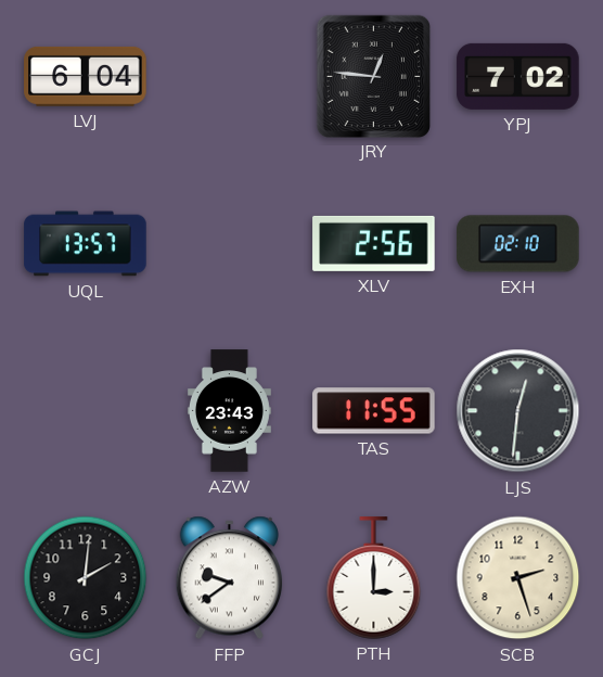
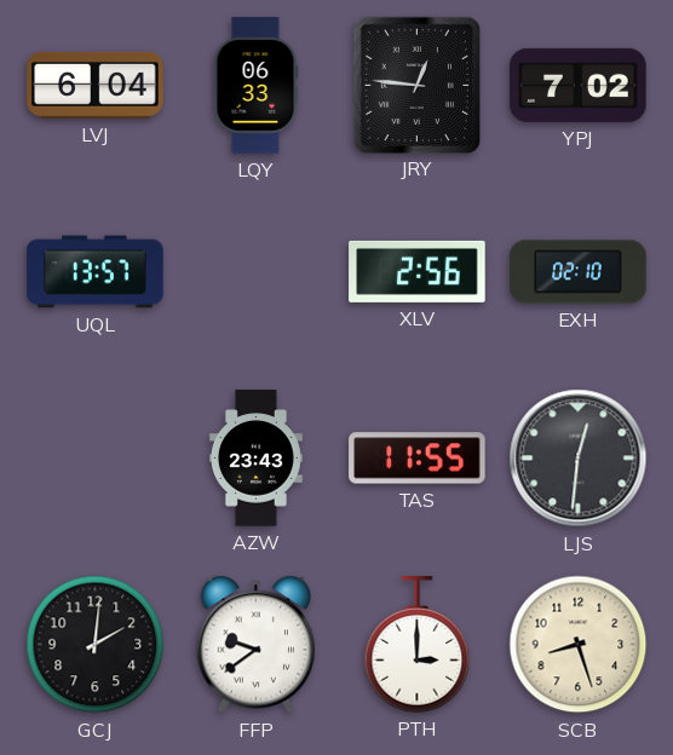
LQY: none -> 06:33
SCB: 2:27 -> 8:27
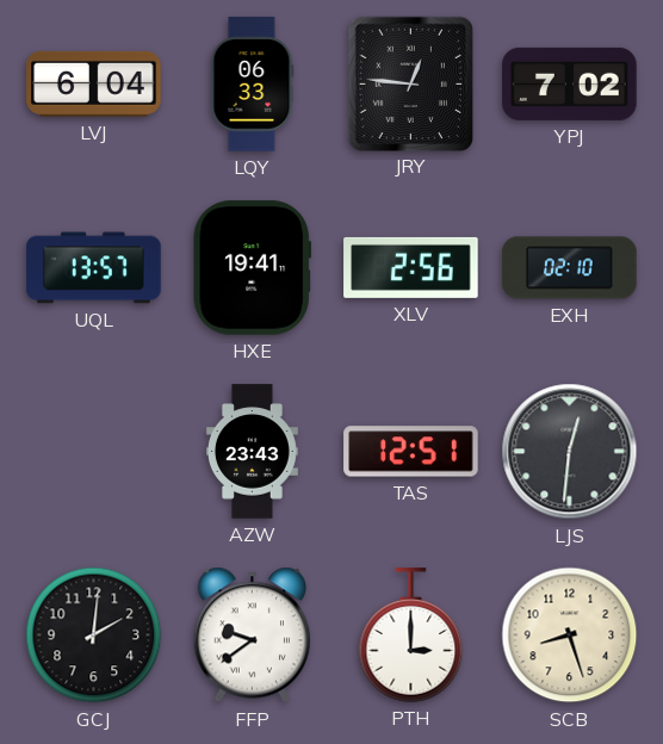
HXE: none -> 19:41
TAS: 11:55 -> 12:51
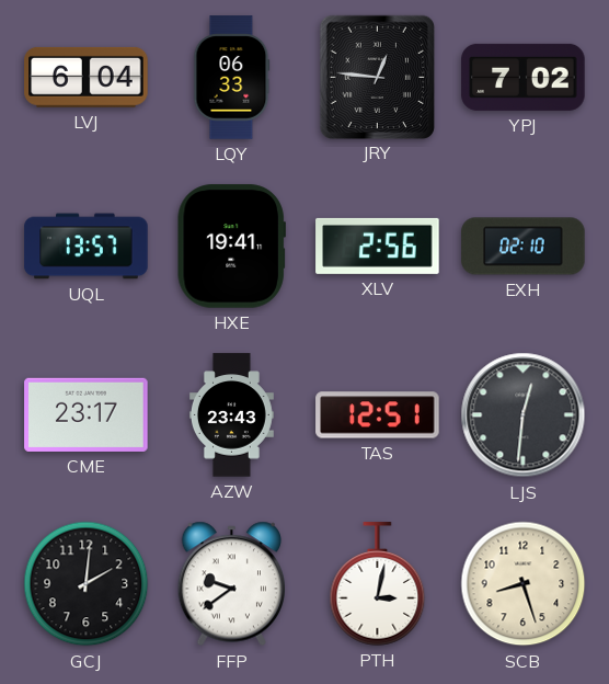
CME: none -> 23:17
PTH: 3:00 -> 3:02
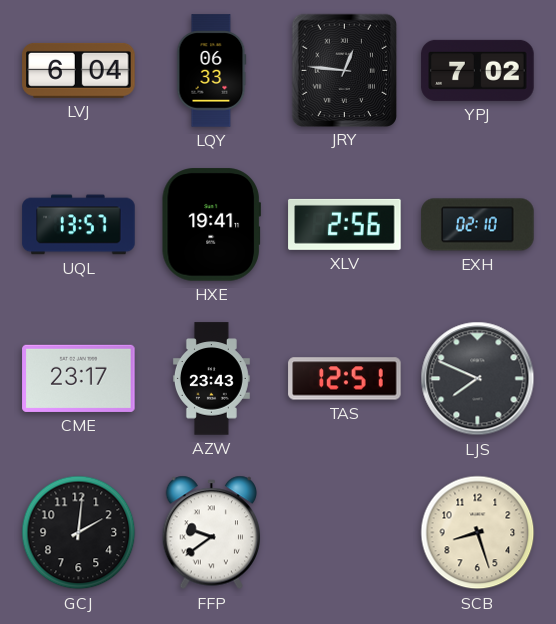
LJS: 12:31 -> 7:49
PTH: 3:02 -> none
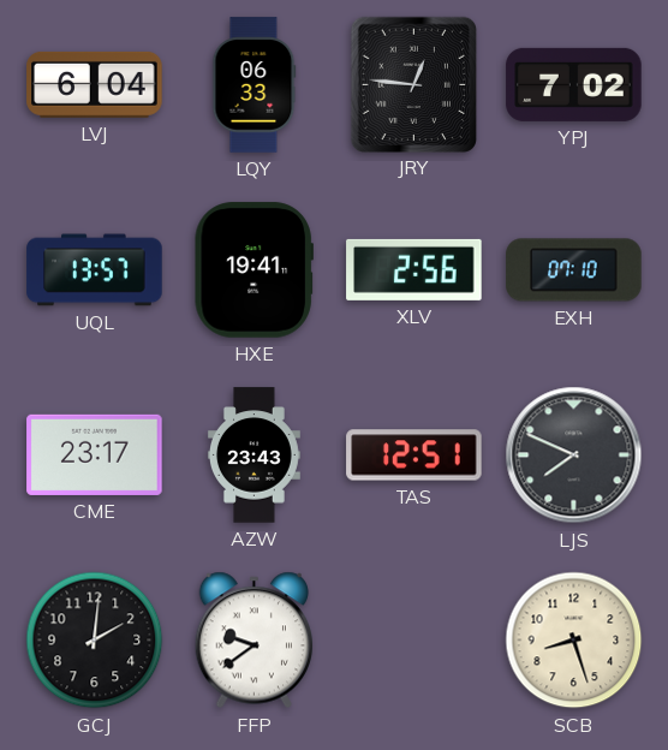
EXH: 02:10 -> 07:10
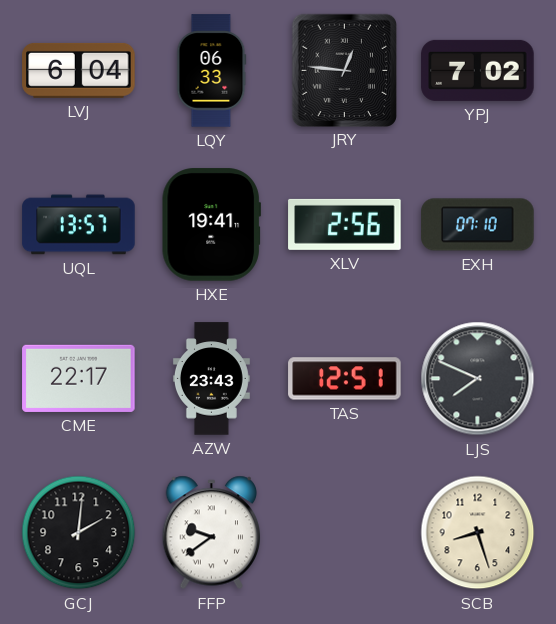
CME: 23:17 -> 22:17
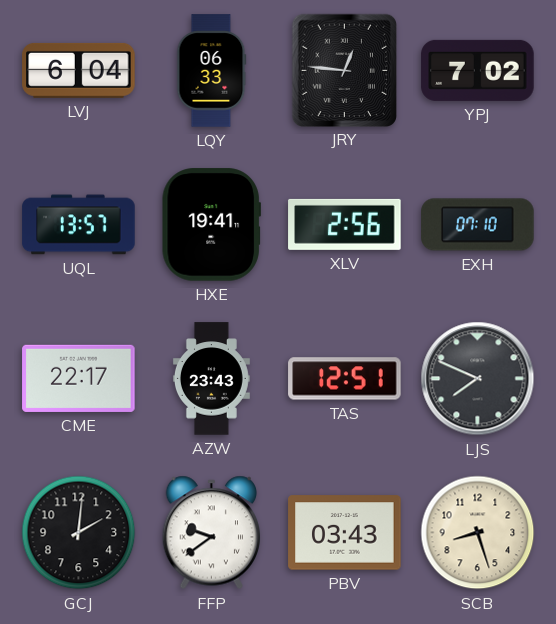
PBV: none -> 03:43
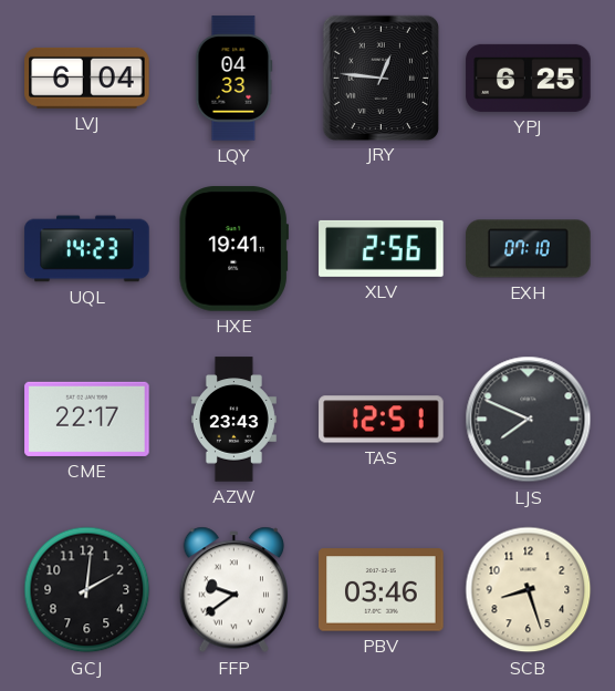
LQY: 06:33 -> 04:33
YPJ: 7:02 -> 6:25
UQL: 13:57 -> 14:23
PBV: 03:43 -> 03:46
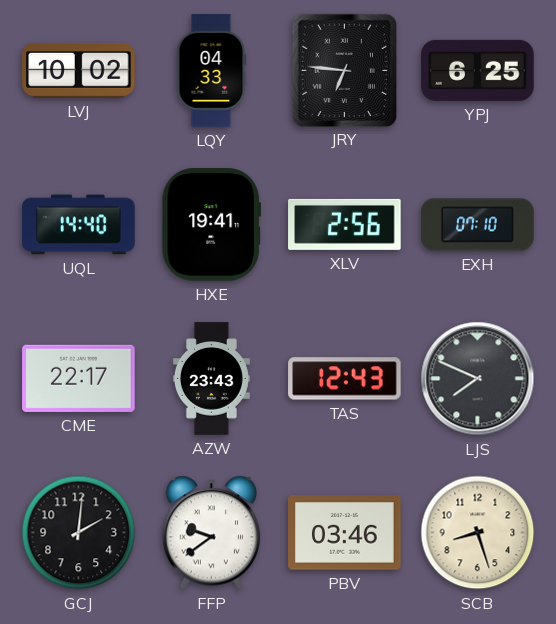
LVJ: 6:04 -> 10:02
JRY: 12:46 -> 6:46
UQL: 14:23 -> 14:40
TAS: 12:51 -> 12:43
